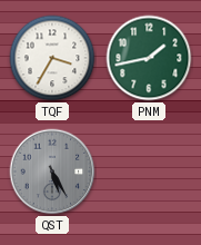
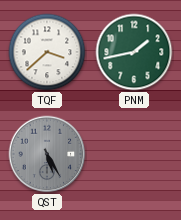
TQF: 3:35 -> 3:38
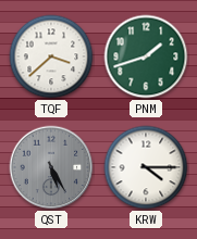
PNM: 1:43 -> 1:42
KRW: none -> 4:15
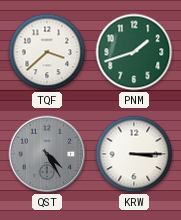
QST: 5:25 -> 4:25
KRW: 4:15 -> 3:15
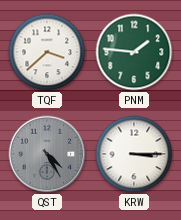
PNM: 1:42 -> 1:46
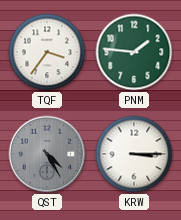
TQF: 3:38 -> 3:36
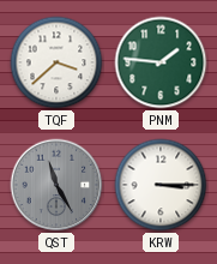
TQF: 3:36 -> 3:38
QST: 4:25 -> 11:25
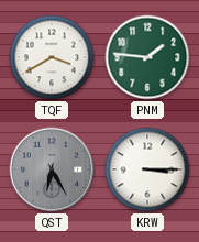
TQF: 3:38 -> 3:40
QST: 11:25 -> 6:25
